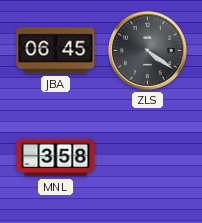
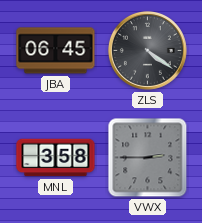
VWX: none -> 2:45
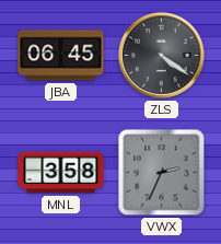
VWX: 2:45 -> 2:34
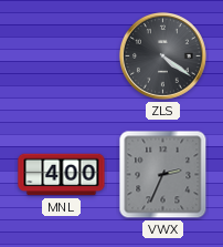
JBA: 06:45 -> none
MNL: 3:58 -> 4:00
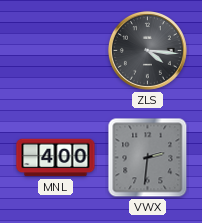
ZLS: 4:21 -> 4:16
VWX: 2:34 -> 2:31
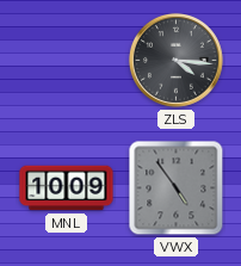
MNL: 4:00 -> 10:09
VWX: 2:31 -> 4:54
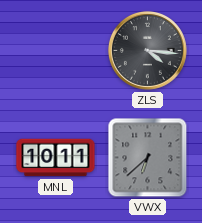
MNL: 10:09 -> 10:11
VWX: 4:54 -> 6:38
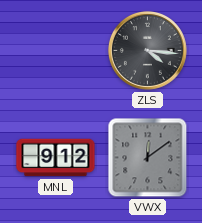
MNL: 10:11 -> 9:12
VWX: 6:38 -> 12:09
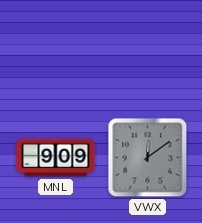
ZLS: 4:16 -> none
MNL: 9:12 -> 9:09
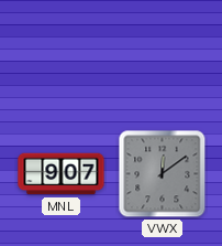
MNL: 9:09 -> 9:07
